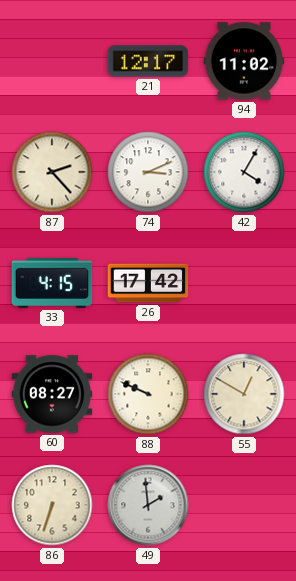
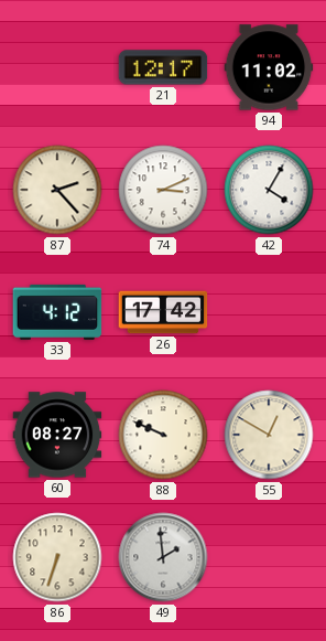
33: 4:15 -> 4:12
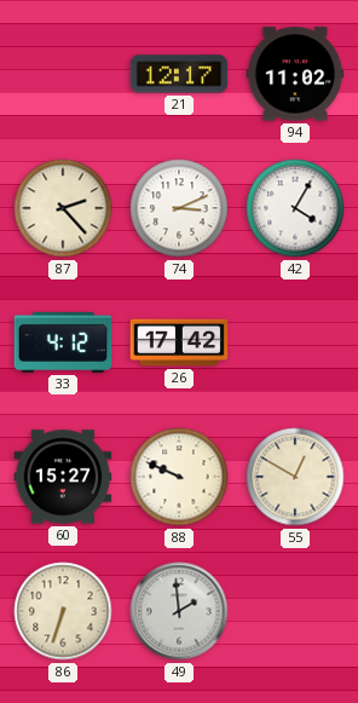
60: 08:27 -> 15:27
